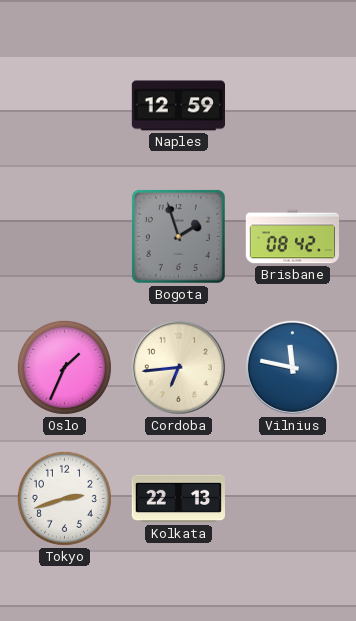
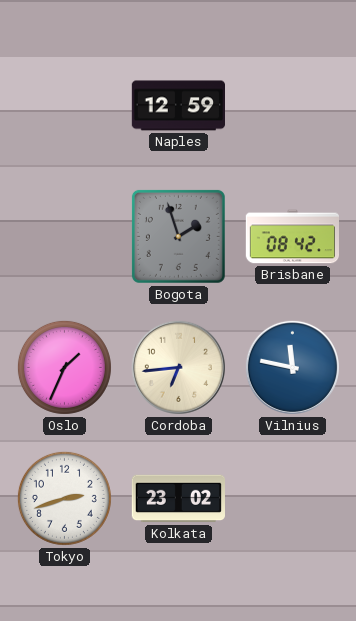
Kolkata: 22:13 -> 23:02
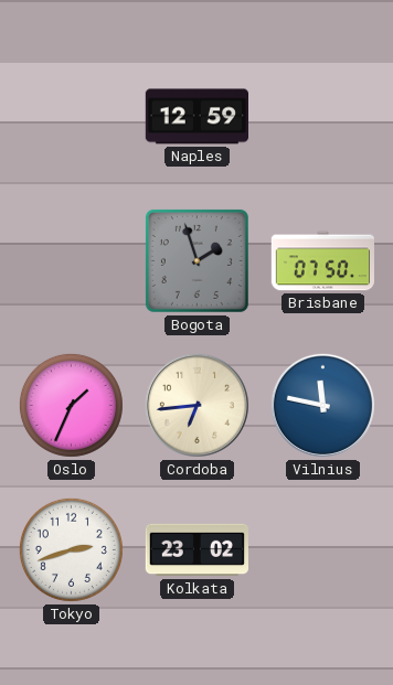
Brisbane: 08:42 -> 07:50
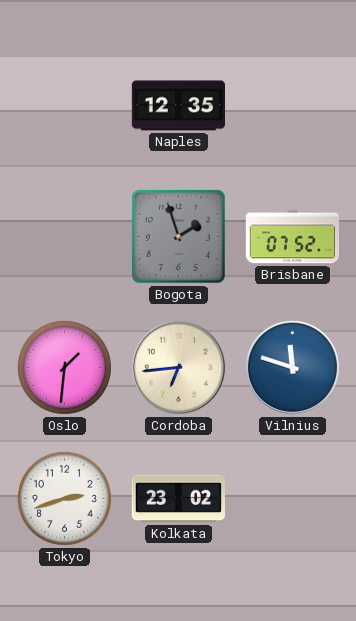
Naples: 12:59 -> 12:35
Brisbane: 07:50 -> 07:52
Oslo: 1:34 -> 1:31
Vilnius: 11:47 -> 11:48
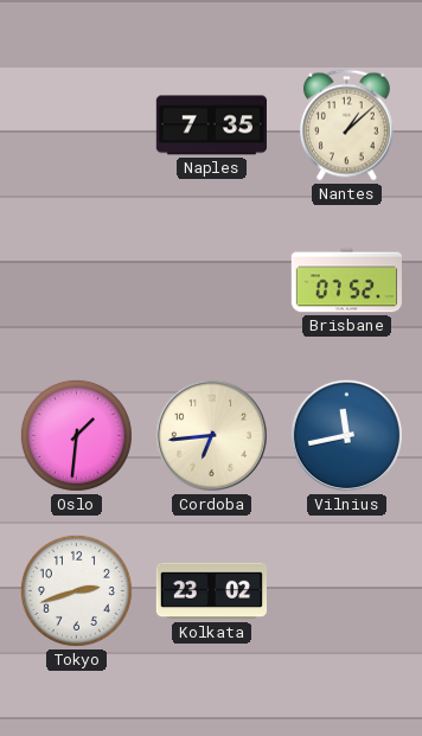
Naples: 12:35 -> 7:35
Nantes: none -> 1:08
Bogota: 1:57 -> none
Vilnius: 11:48 -> 11:43
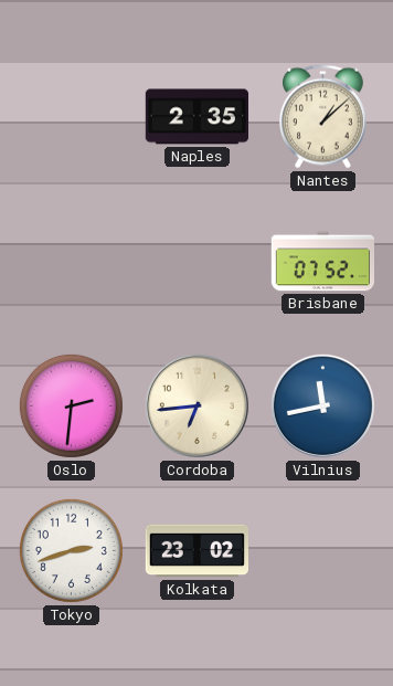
Naples: 7:35 -> 2:35
Oslo: 1:31 -> 2:31
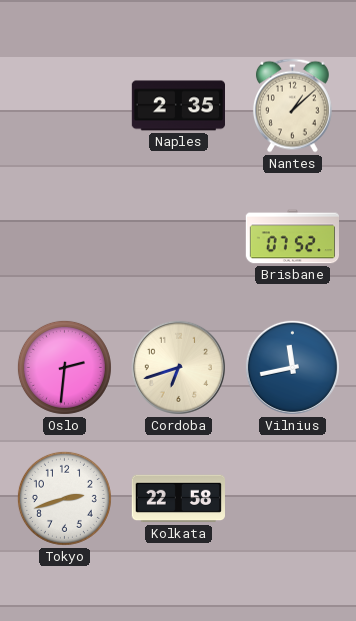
Cordoba: 6:44 -> 6:42
Kolkata: 23:02 -> 22:58
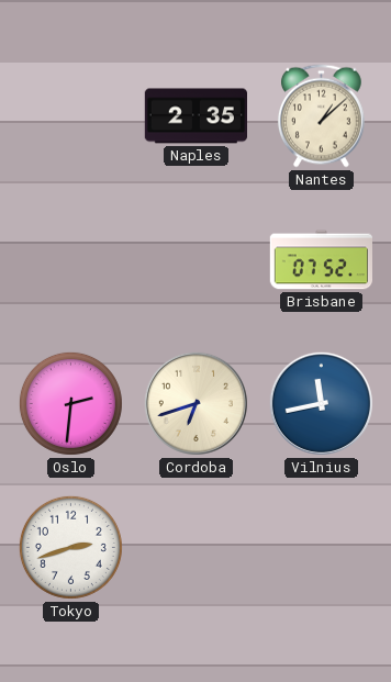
Kolkata: 22:58 -> none
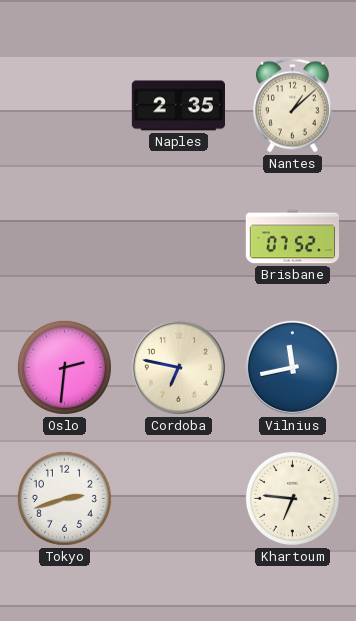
Cordoba: 6:42 -> 6:47
Khartoum: none -> 6:46
